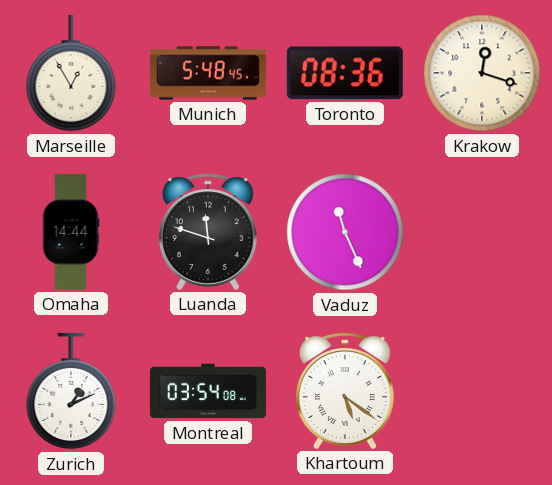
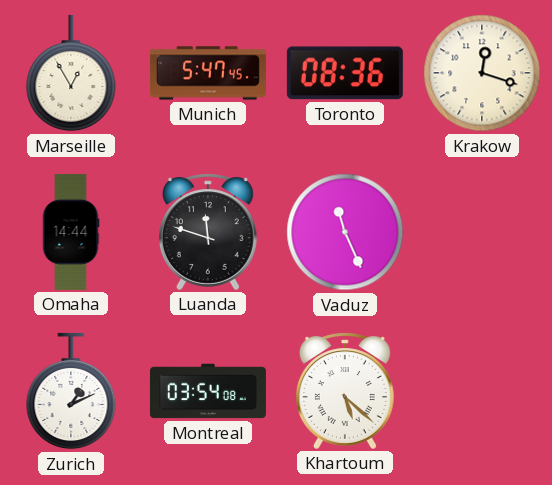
Munich: 5:48 -> 5:47
Khartoum: 5:21 -> 5:22
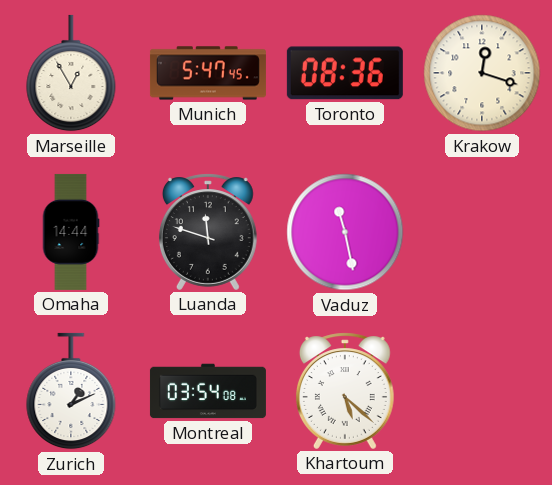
Vaduz: 11:26 -> 11:28
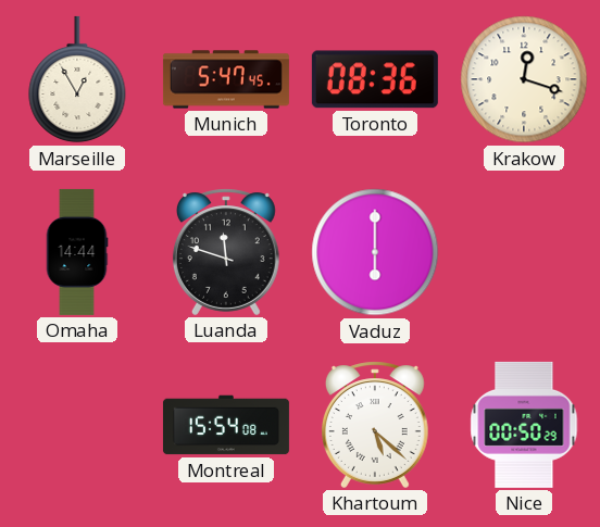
Vaduz: 11:28 -> 6:00
Zurich: 1:11 -> none
Montreal: 03:54 -> 15:54
Nice: none -> 00:50
